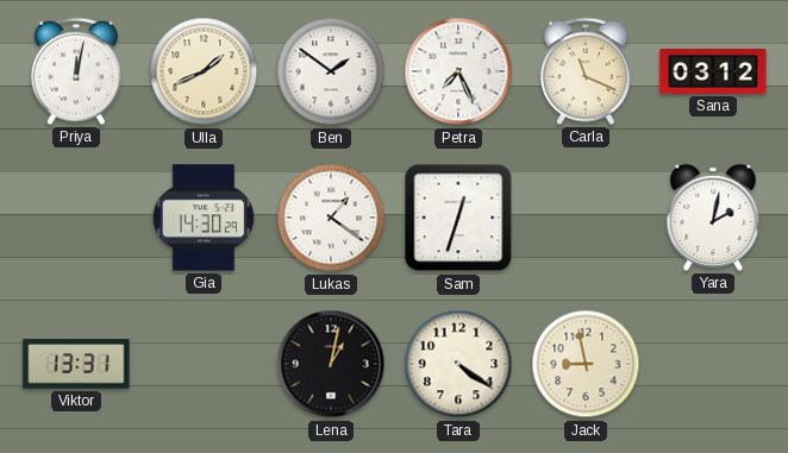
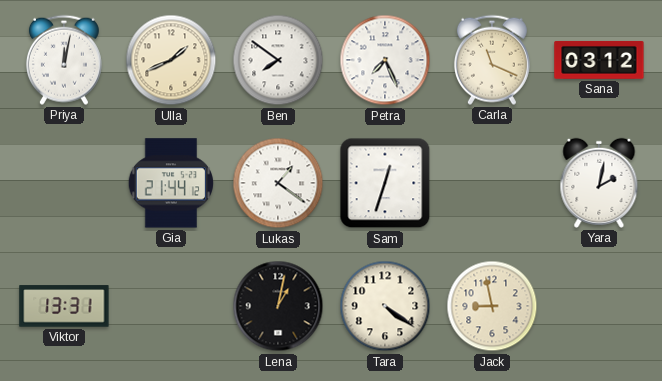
Ben: 1:51 -> 7:51
Gia: 14:30 -> 21:44
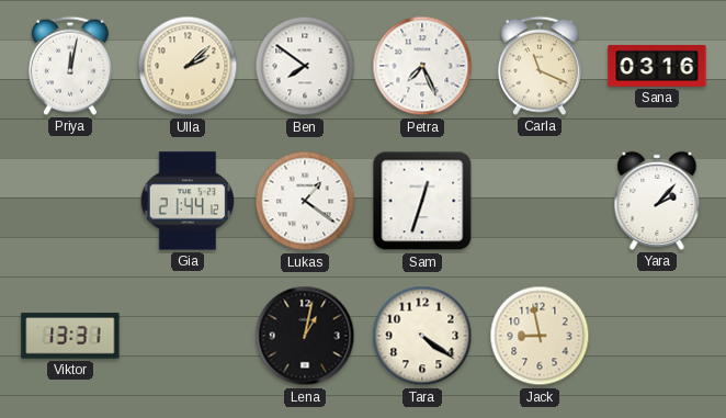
Ulla: 1:41 -> 2:08
Sana: 03:12 -> 03:16
Yara: 2:02 -> 2:07
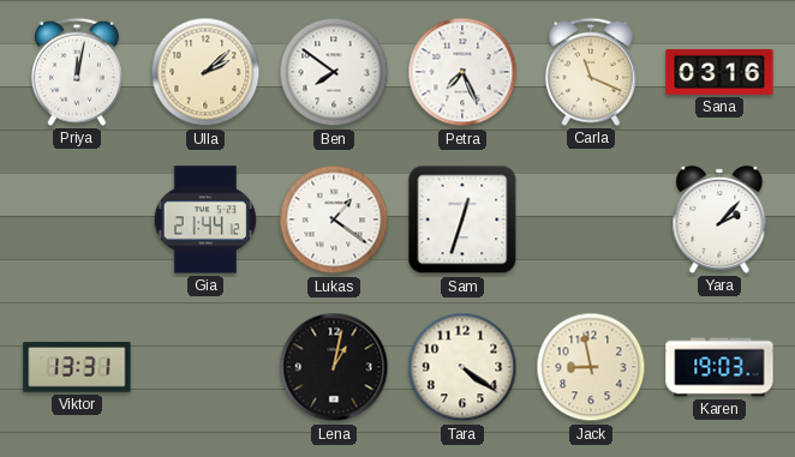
Karen: none -> 19:03
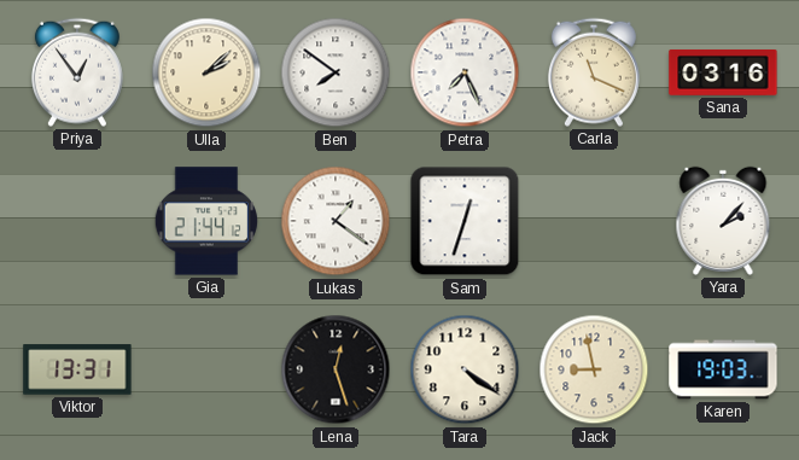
Priya: 12:02 -> 12:54
Lena: 1:02 -> 12:27
